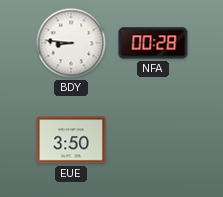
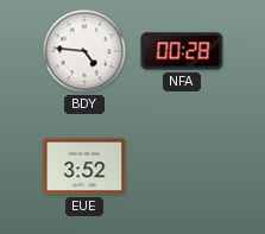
BDY: 8:46 -> 4:46
EUE: 3:50 -> 3:52
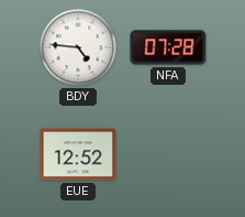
NFA: 00:28 -> 07:28
EUE: 3:52 -> 12:52
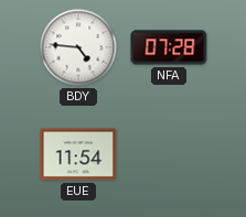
EUE: 12:52 -> 11:54
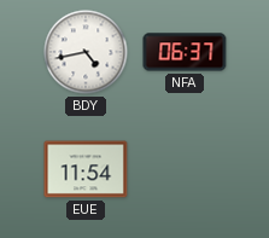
BDY: 4:46 -> 4:43
NFA: 07:28 -> 06:37
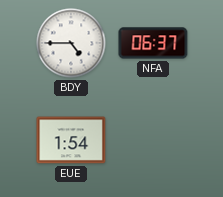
BDY: 4:43 -> 4:45
EUE: 11:54 -> 1:54
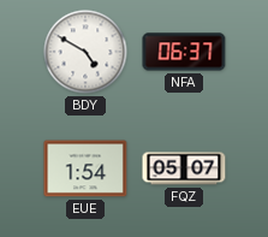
BDY: 4:45 -> 4:50
FQZ: none -> 05:07
